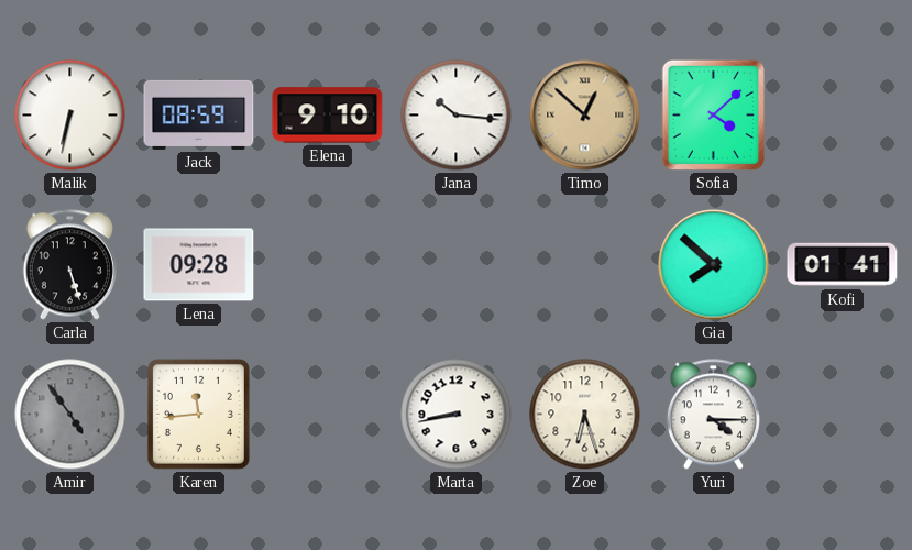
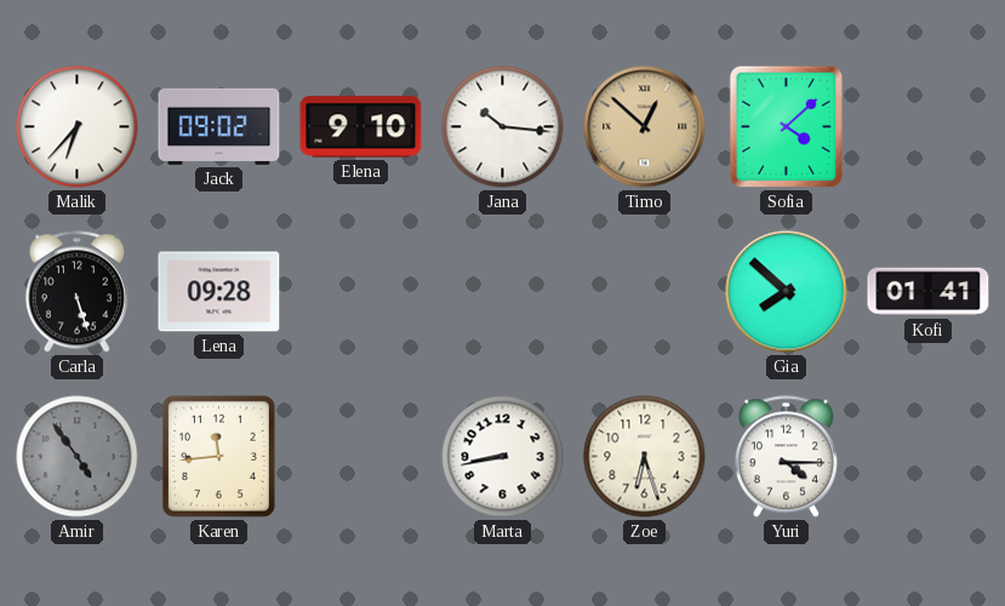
Malik: 6:32 -> 6:37
Jack: 08:59 -> 09:02
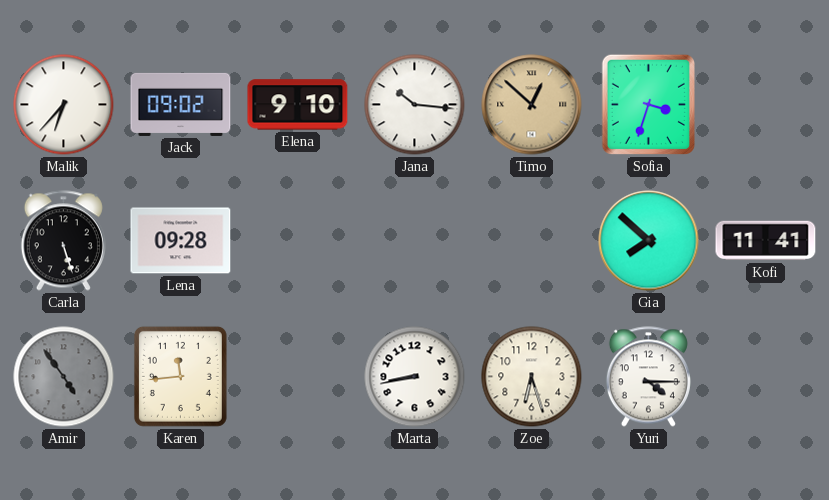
Sofia: 4:08 -> 3:33
Kofi: 01:41 -> 11:41
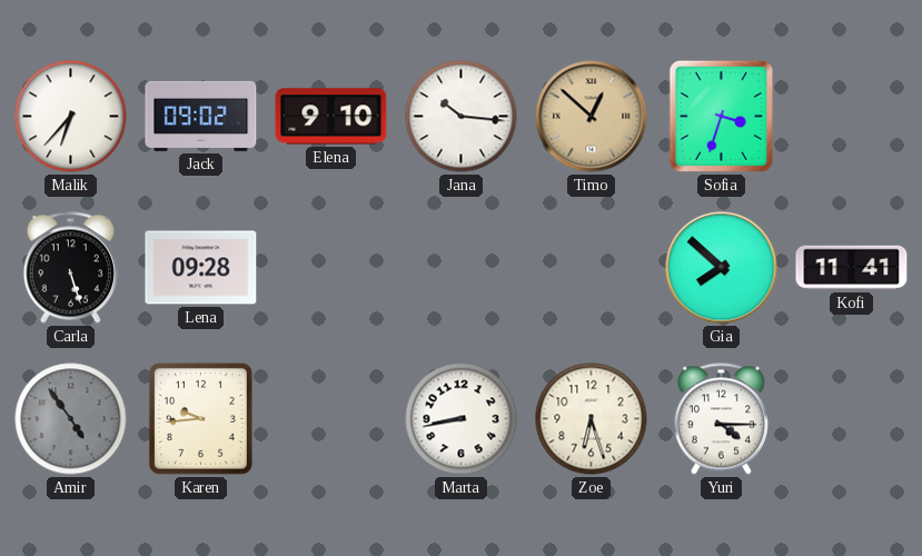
Karen: 11:44 -> 9:44
